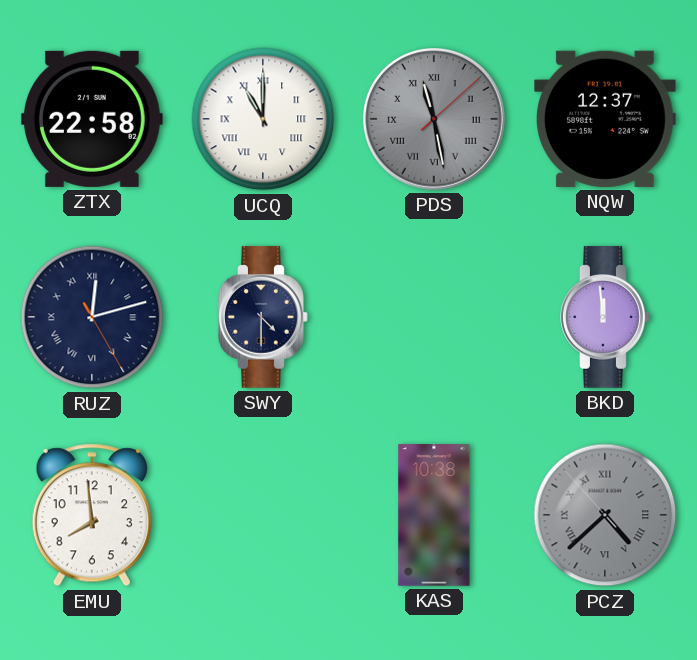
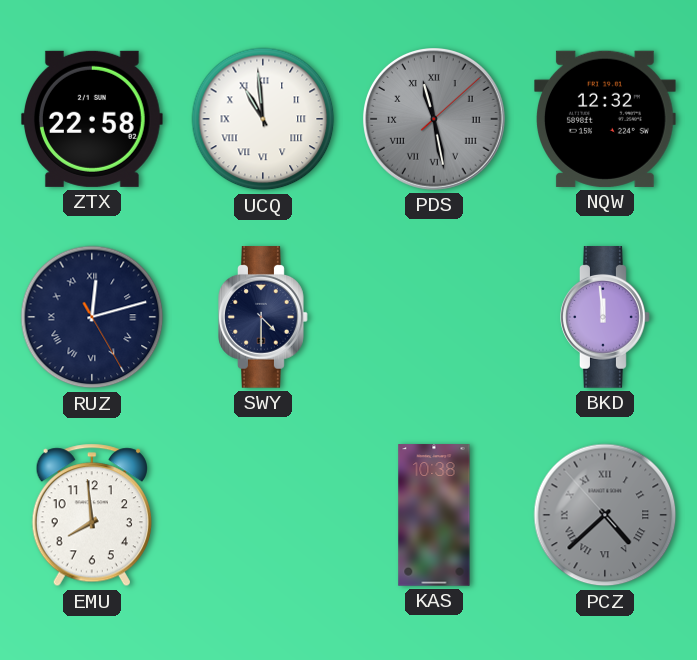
UCQ: 11:00 -> 10:59
NQW: 12:37 -> 12:32
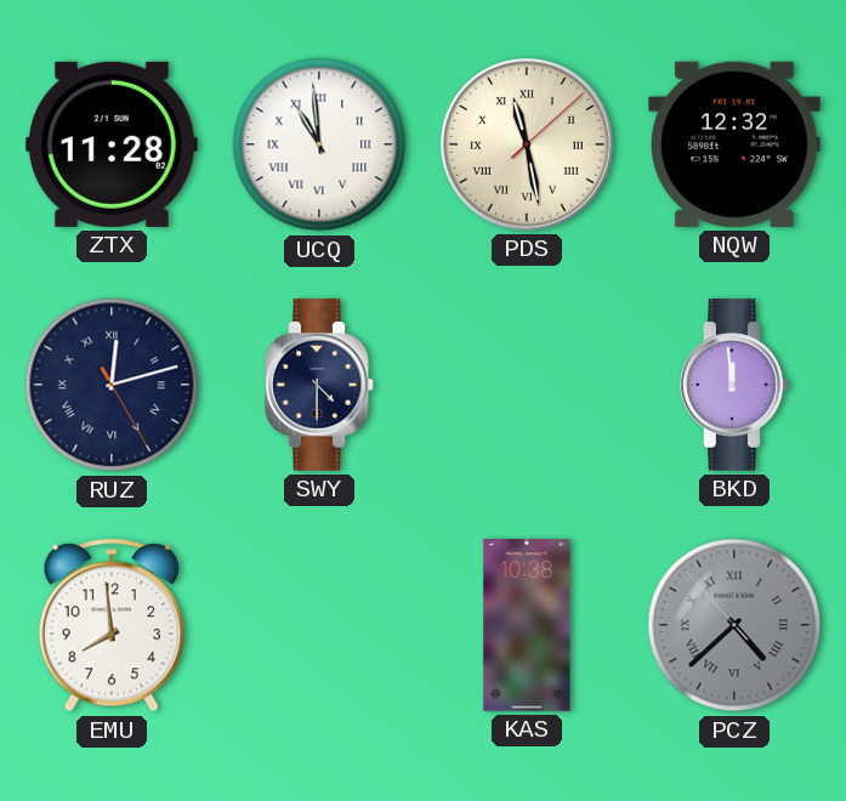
ZTX: 22:58 -> 11:28
PDS dial: grey -> cream
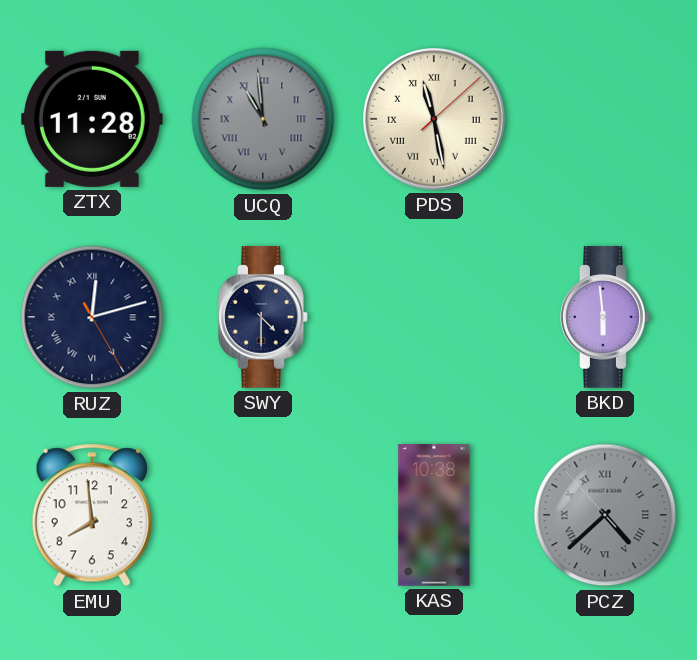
UCQ dial: white -> grey
NQW: 12:32 -> none
BKD: 11:59 -> 5:59
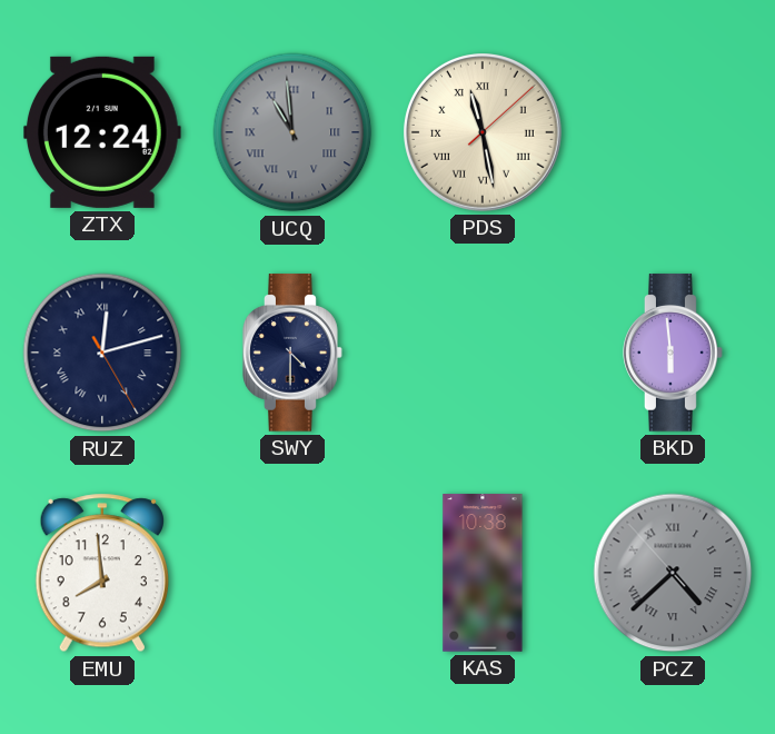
ZTX: 11:28 -> 12:24
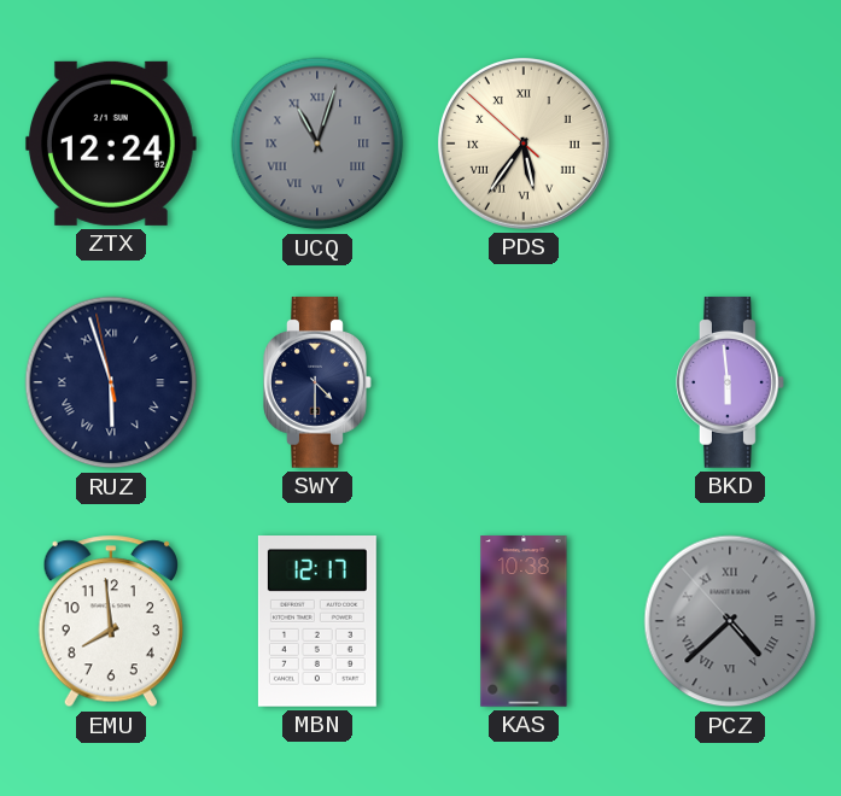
UCQ: 10:59 -> 11:03
PDS: 11:28 -> 5:35
RUZ: 12:12 -> 5:56
MBN: none -> 12:17
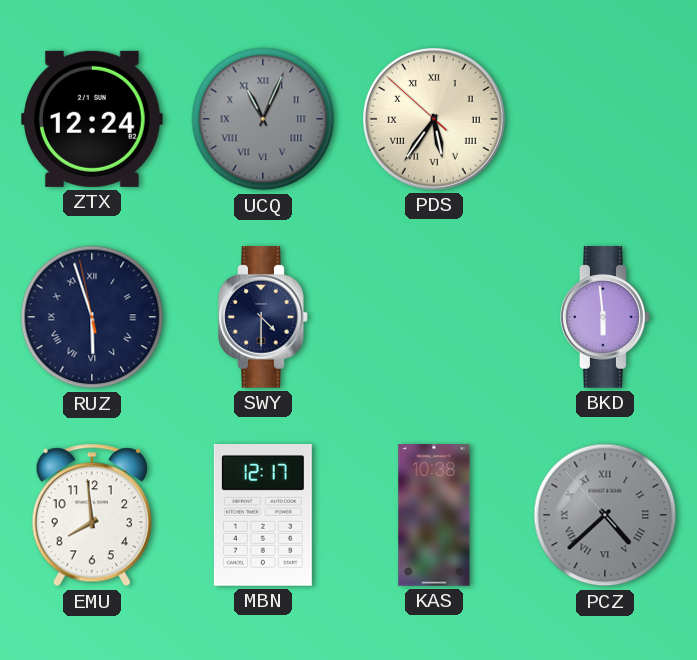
UCQ: 11:03 -> 11:04
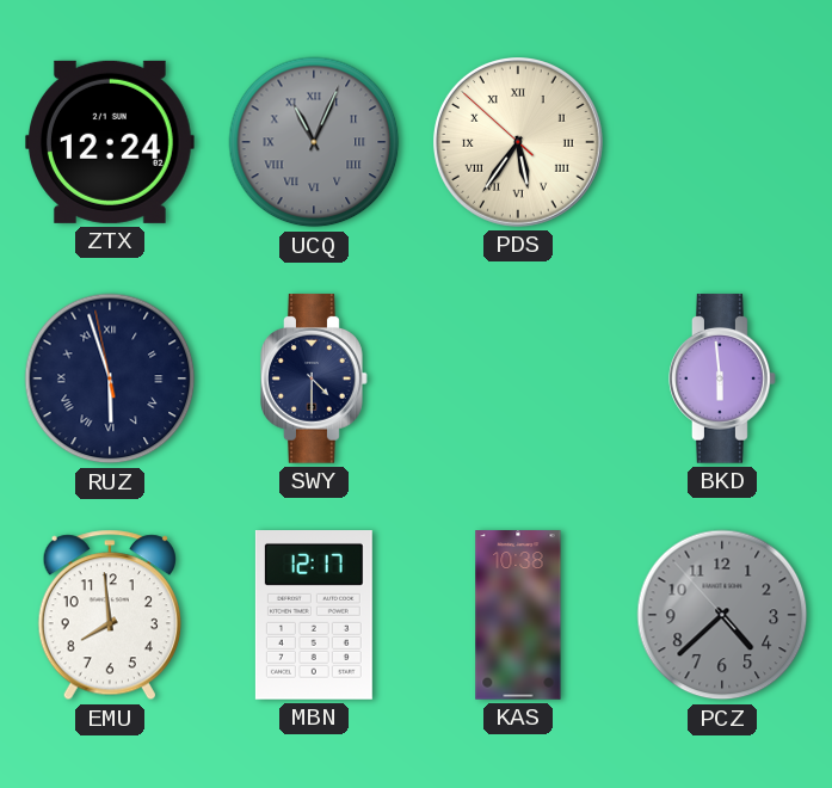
PCZ numerals: Roman -> Arabic
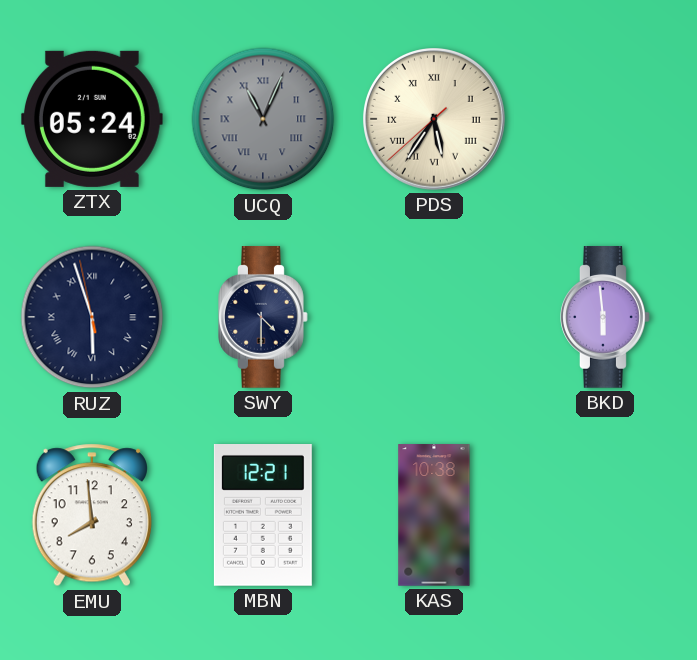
ZTX: 12:24 -> 05:24
PDS: 5:35:52 -> 5:35:38
MBN: 12:17 -> 12:21
PCZ: 4:37 -> none
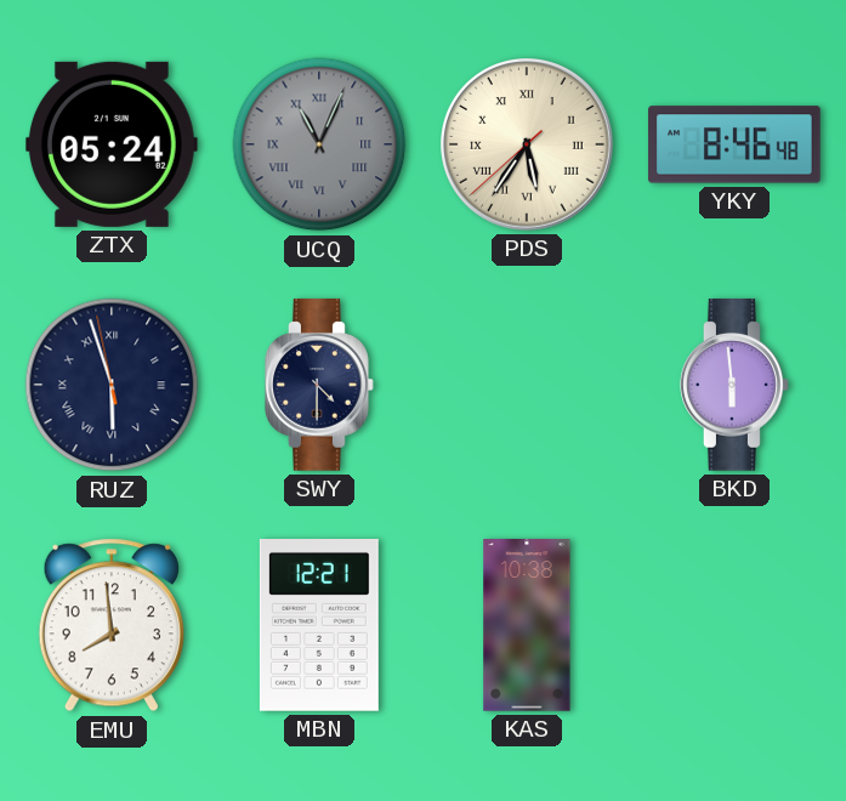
YKY: none -> 8:46
